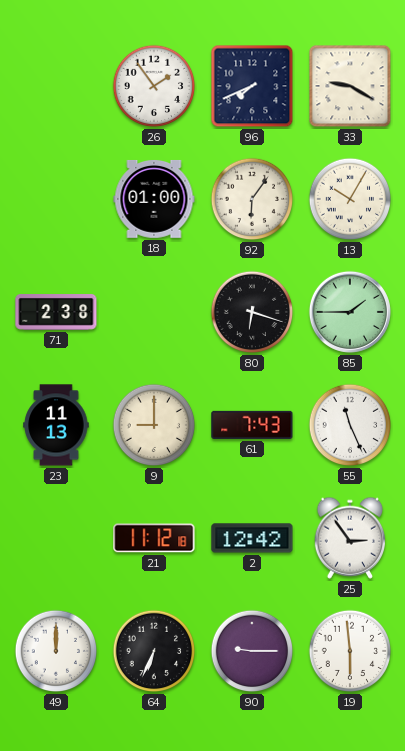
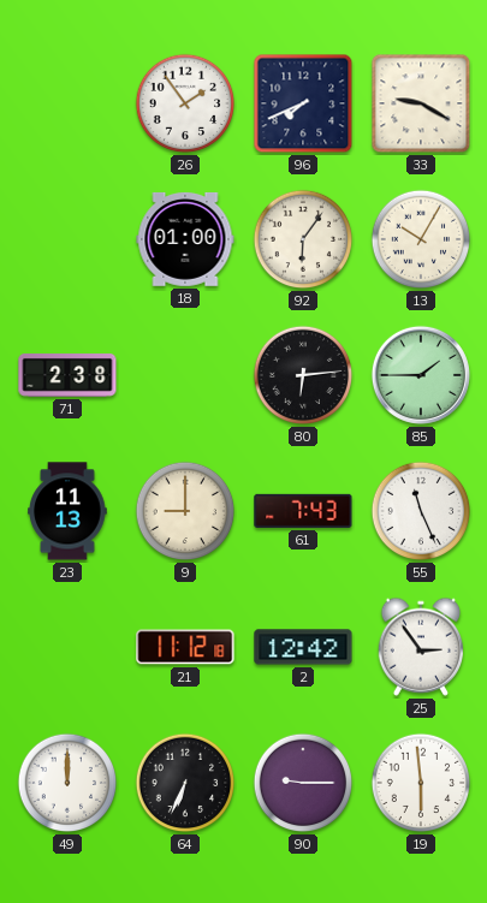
80: 6:18 -> 6:14
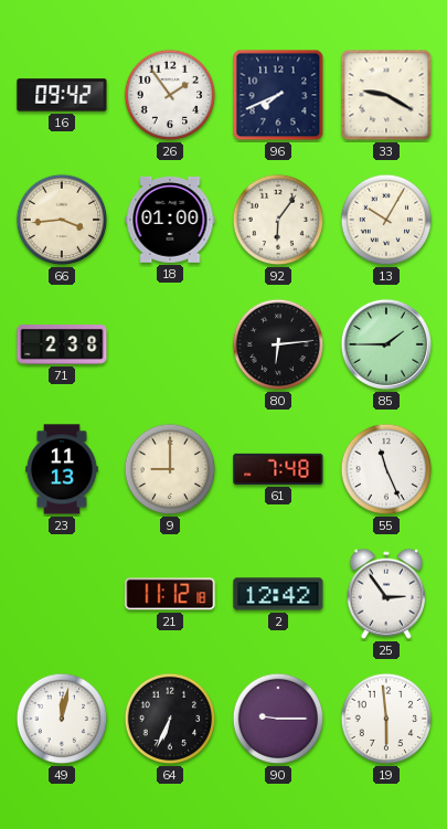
16: none -> 09:42
66: none -> 3:44
61: 7:43 -> 7:48
49: 12:00 -> 12:02
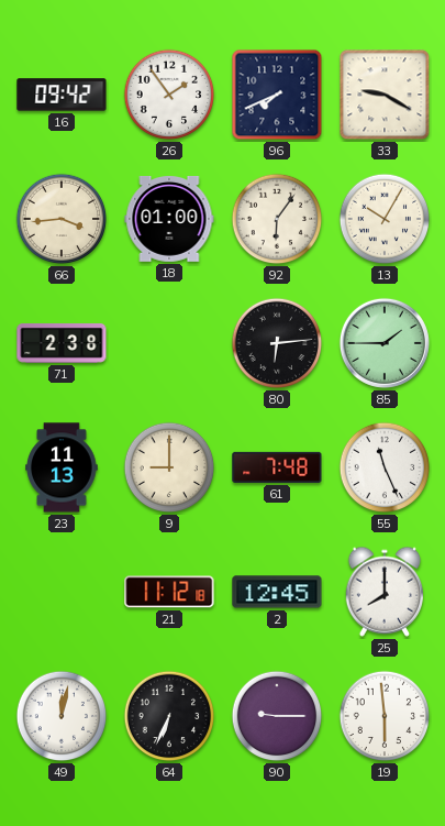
2: 12:42 -> 12:45
25: 2:54 -> 8:00
